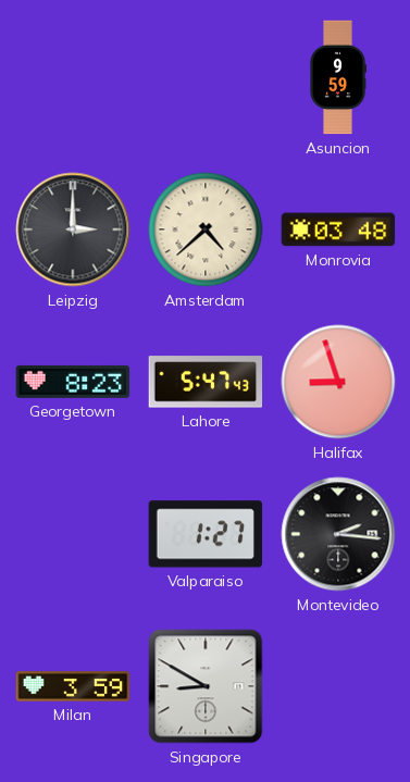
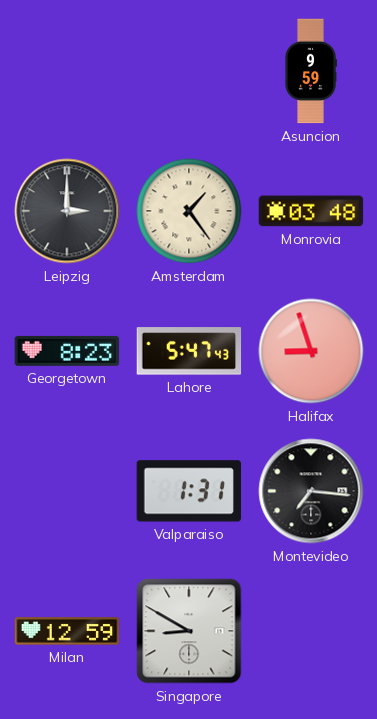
Amsterdam: 4:38 -> 1:24
Valparaiso: 1:27 -> 1:31
Montevideo: 2:16 -> 7:16
Milan: 3:59 -> 12:59
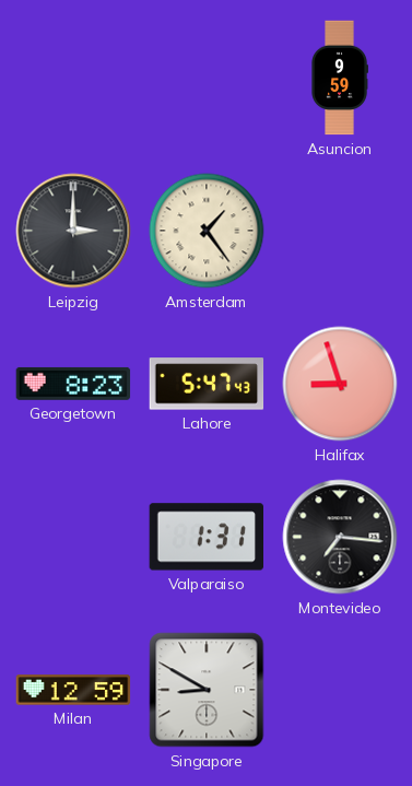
Monrovia: 03:48 -> none
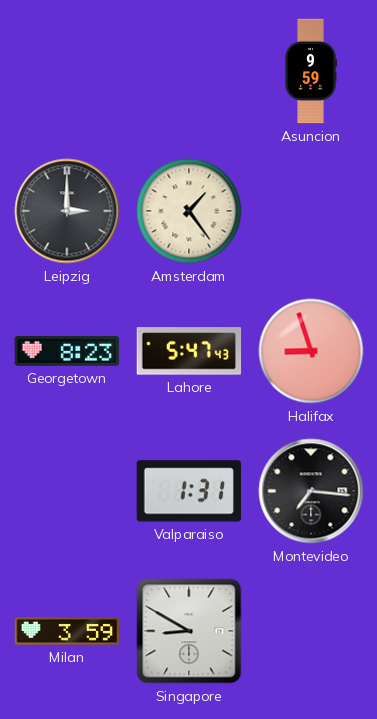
Milan: 12:59 -> 3:59
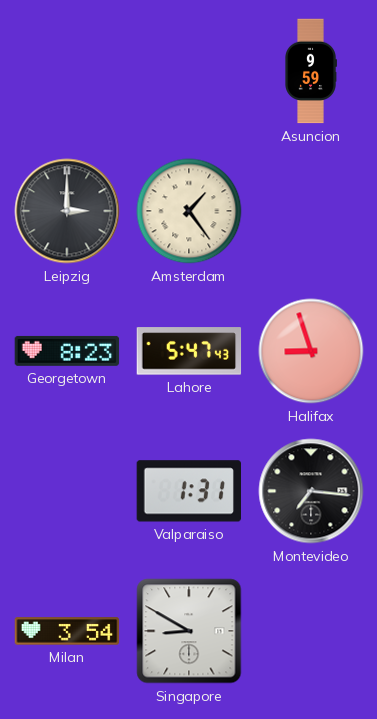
Milan: 3:59 -> 3:54
